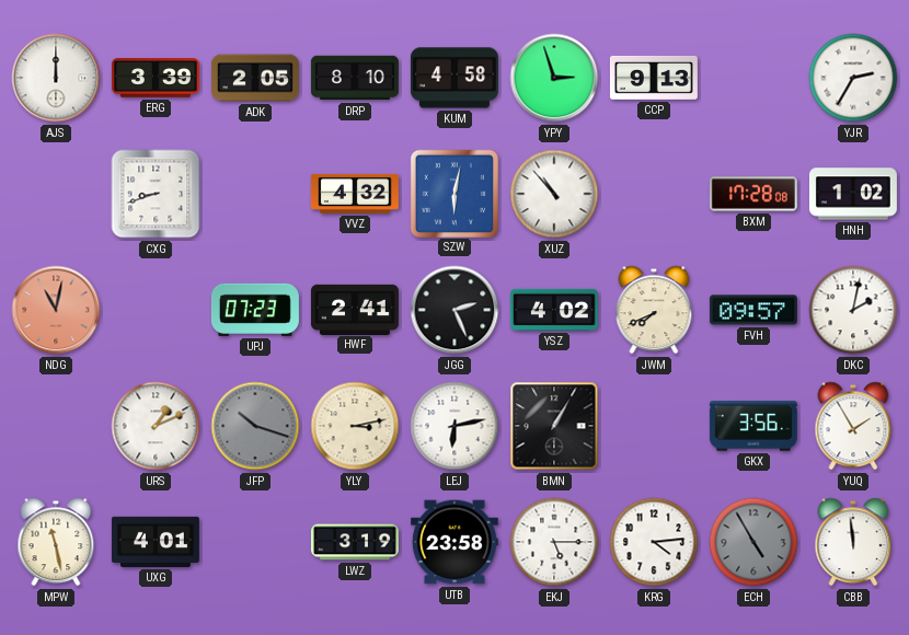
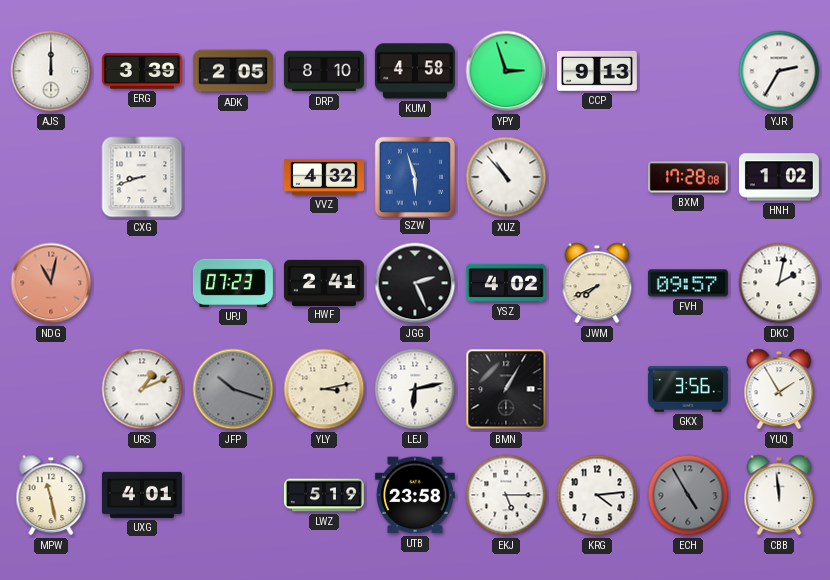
SZW: 6:02 -> 5:57
LWZ: 3:19 -> 5:19
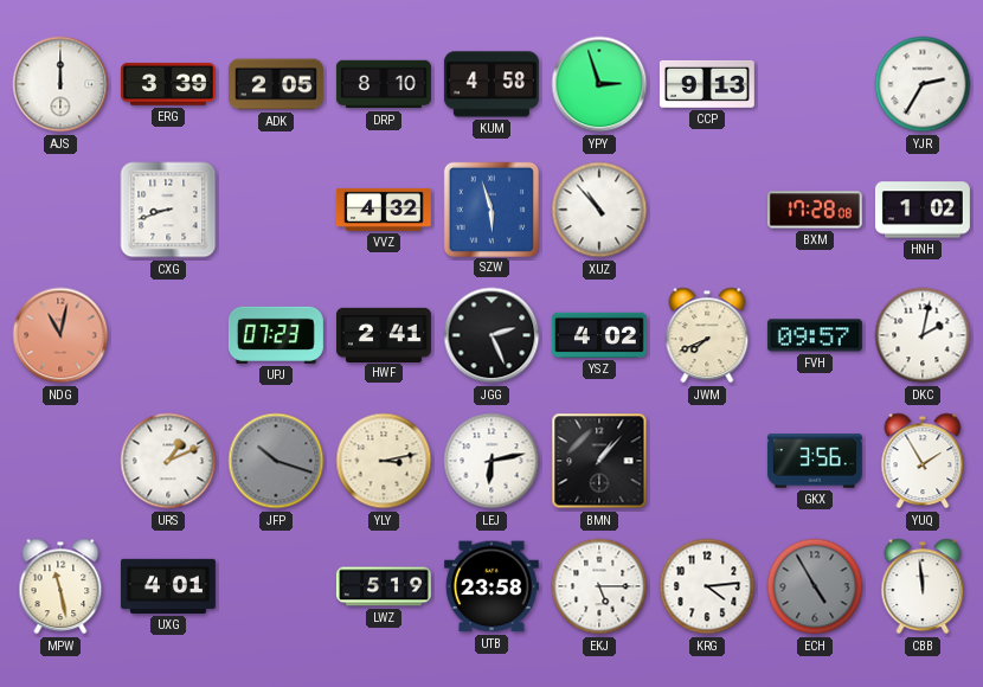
BMN: 1:05 -> 1:07
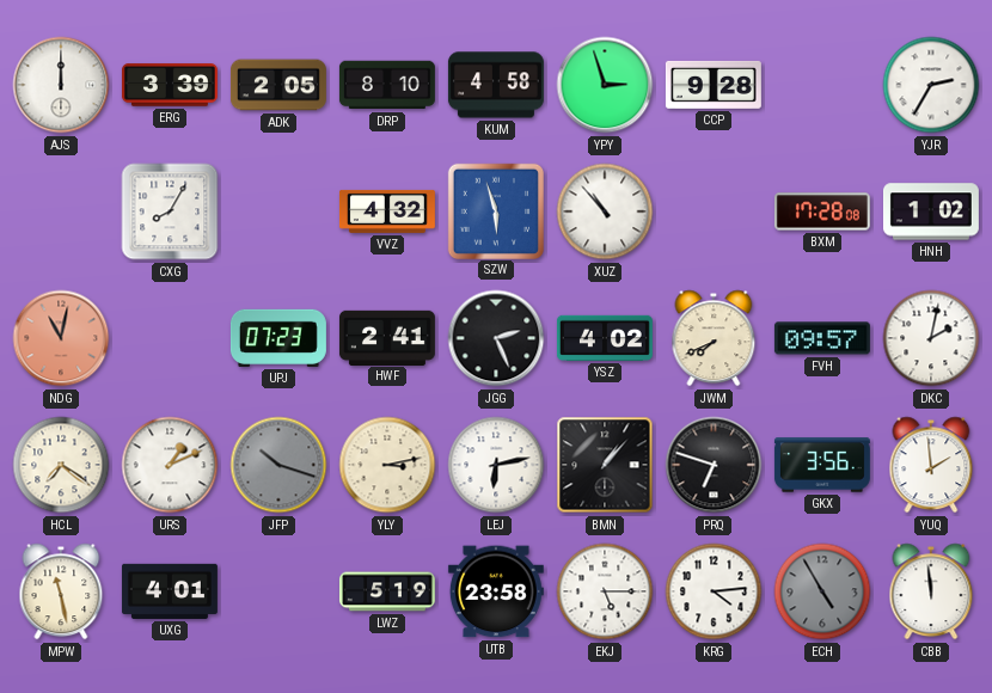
CCP: 9:13 -> 9:28
CXG: 8:42 -> 8:05
HCL: none -> 7:21
PRQ: none -> 6:48
YUQ: 1:55 -> 1:59
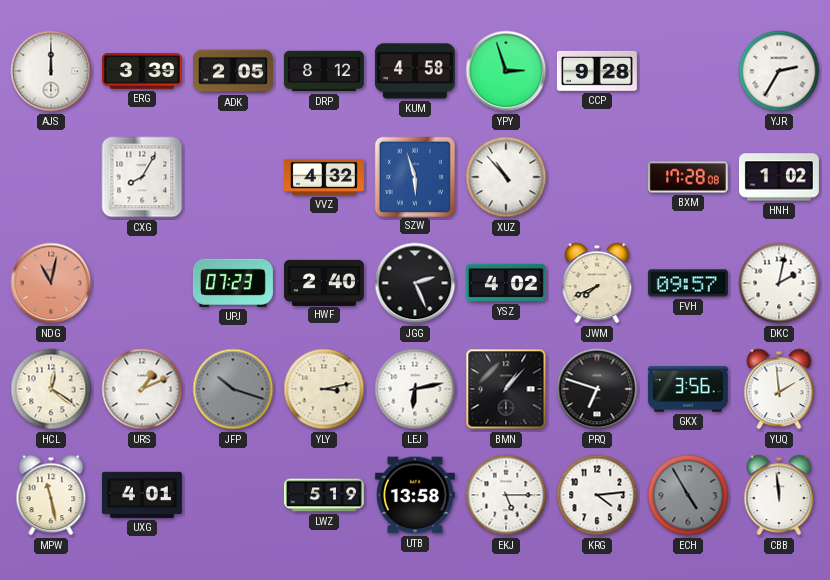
DRP: 8:10 -> 8:12
HWF: 2:41 -> 2:40
HCL: 7:21 -> 12:21
UTB: 23:58 -> 13:58
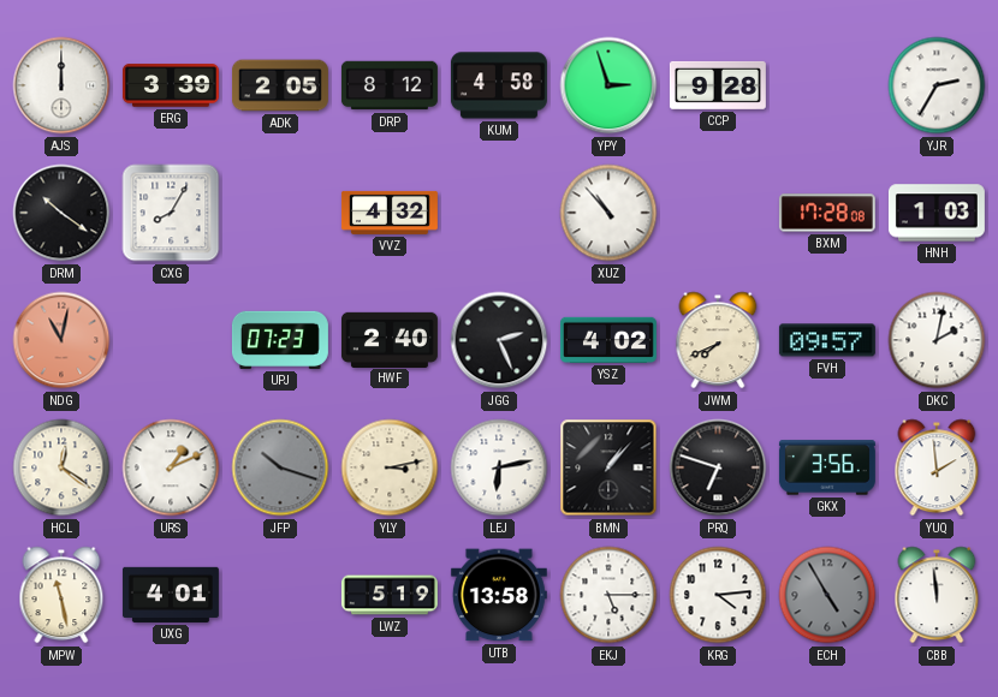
DRM: none -> 10:21
SZW: 5:57 -> none
HNH: 1:02 -> 1:03
